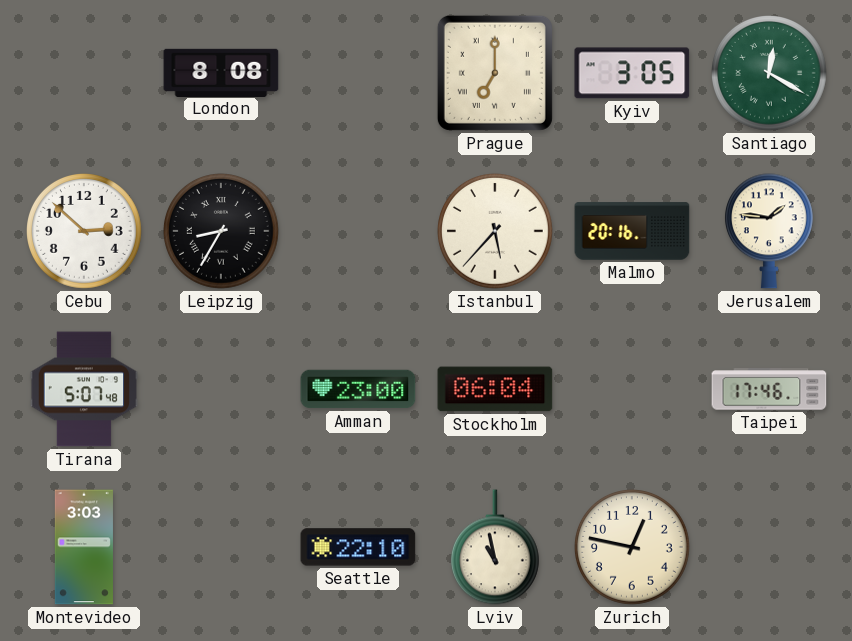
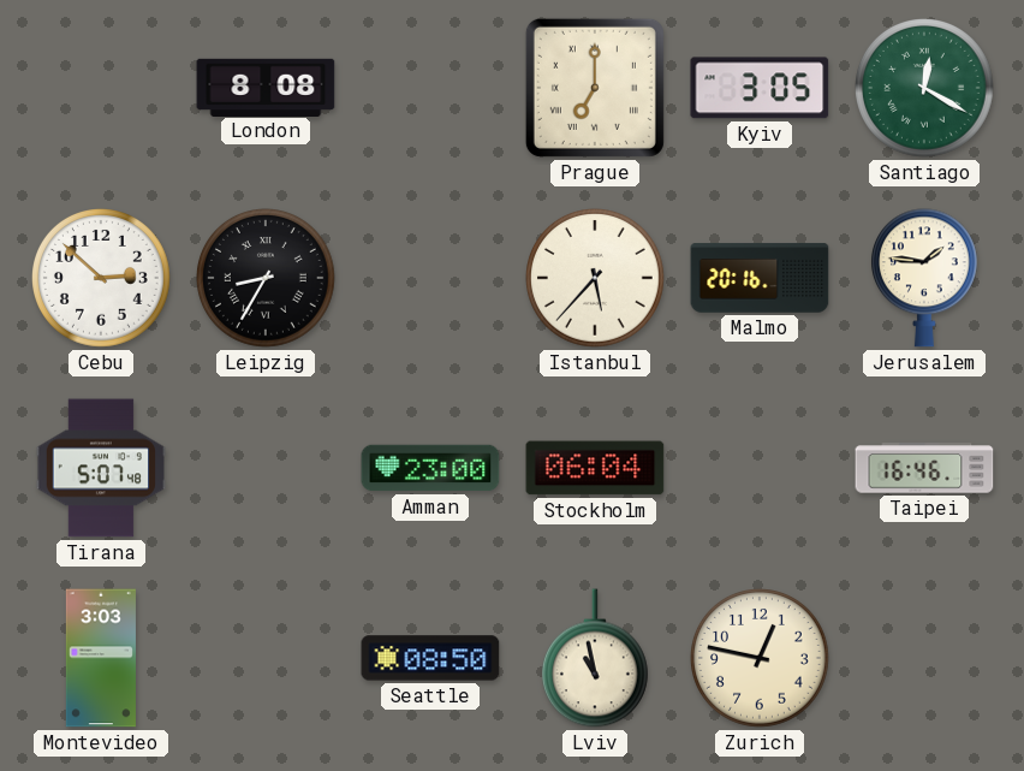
Taipei: 17:46 -> 16:46
Seattle: 22:10 -> 08:50
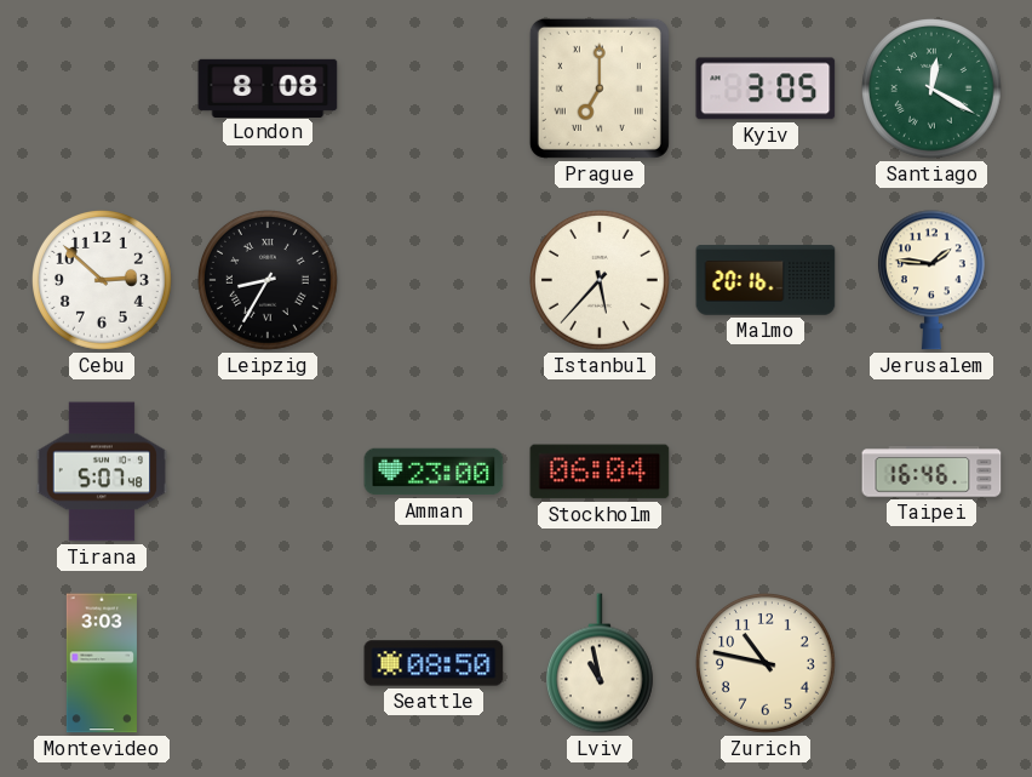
Zurich: 12:47 -> 10:47
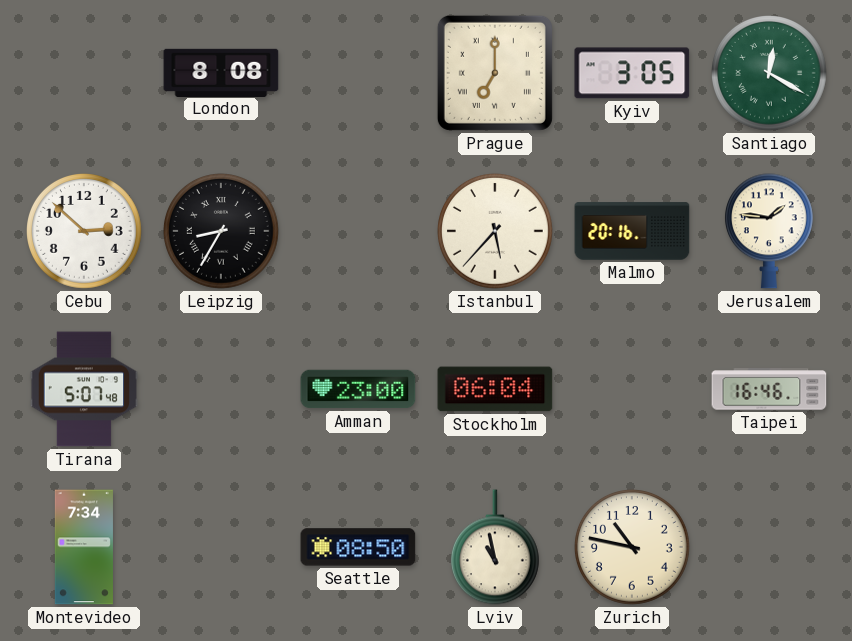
Montevideo: 3:03 -> 7:34
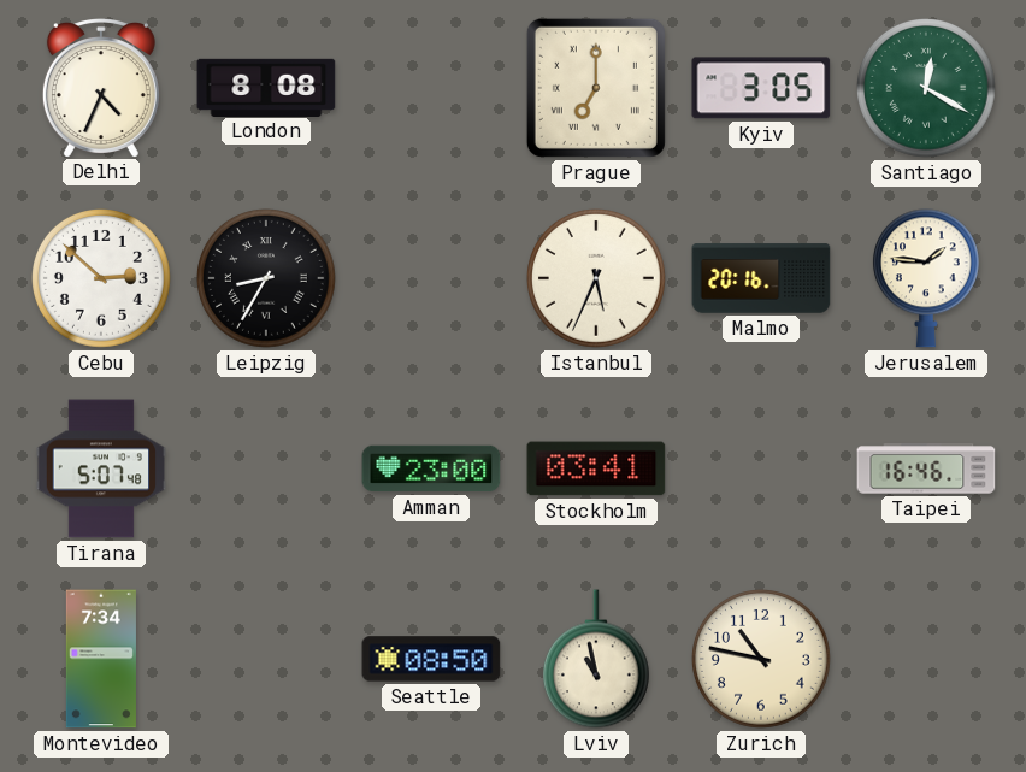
Delhi: none -> 4:34
Istanbul: 5:37 -> 5:34
Stockholm: 06:04 -> 03:41
